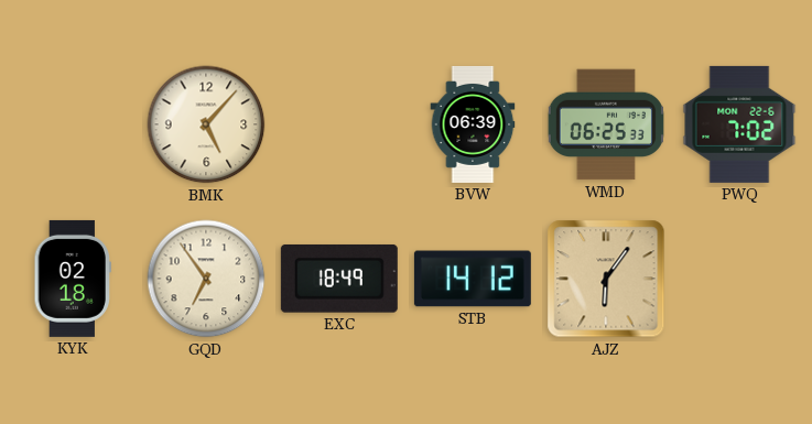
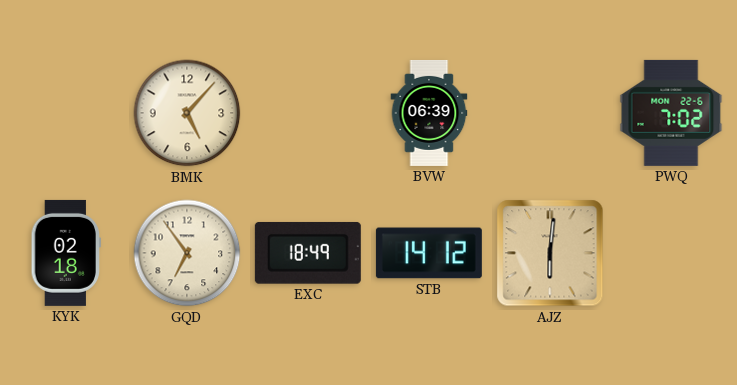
WMD: 06:25 -> none
AJZ: 6:06 -> 6:01
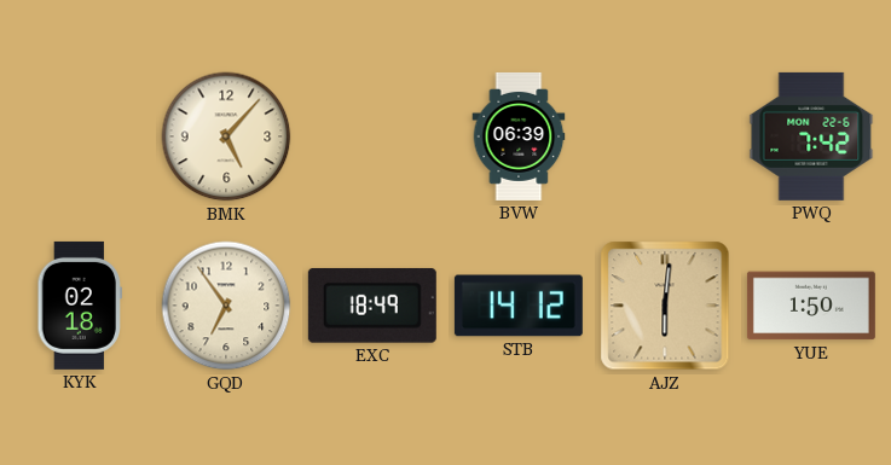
PWQ: 7:02 -> 7:42
YUE: none -> 1:50
